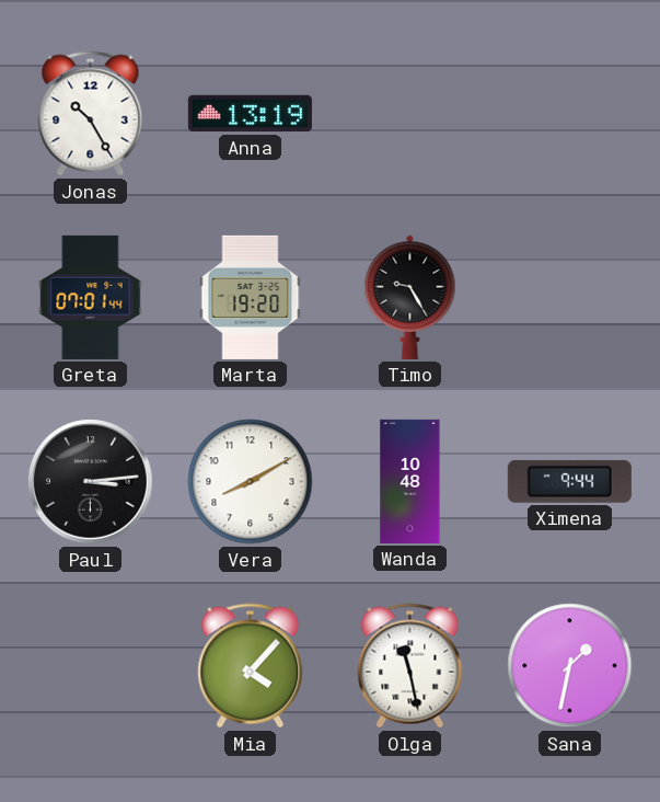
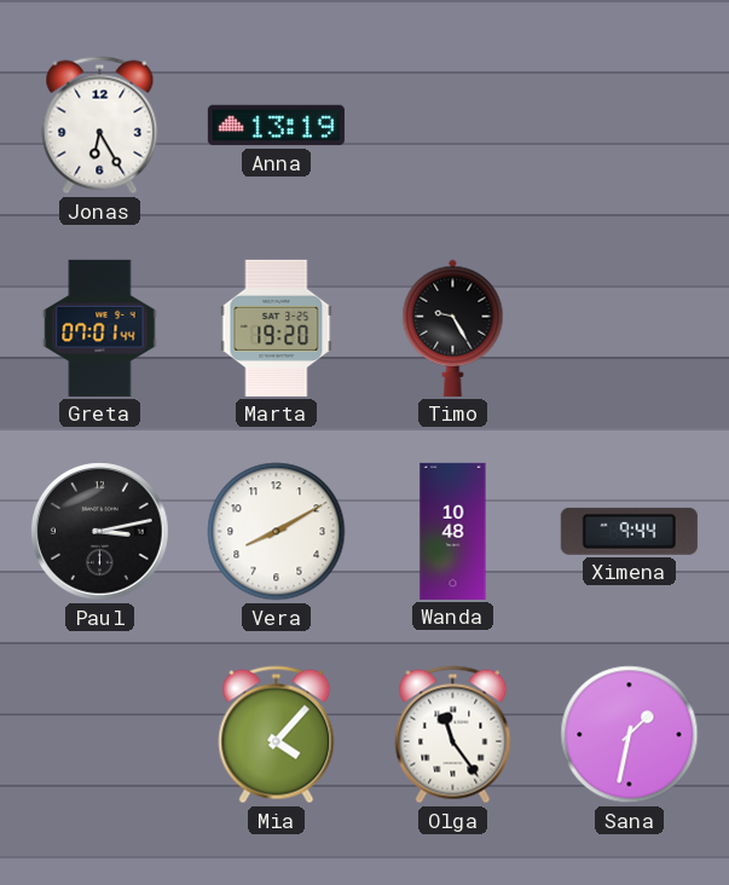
Jonas: 10:25 -> 6:25
Paul: 3:14 -> 3:13
Olga: 11:28 -> 11:24
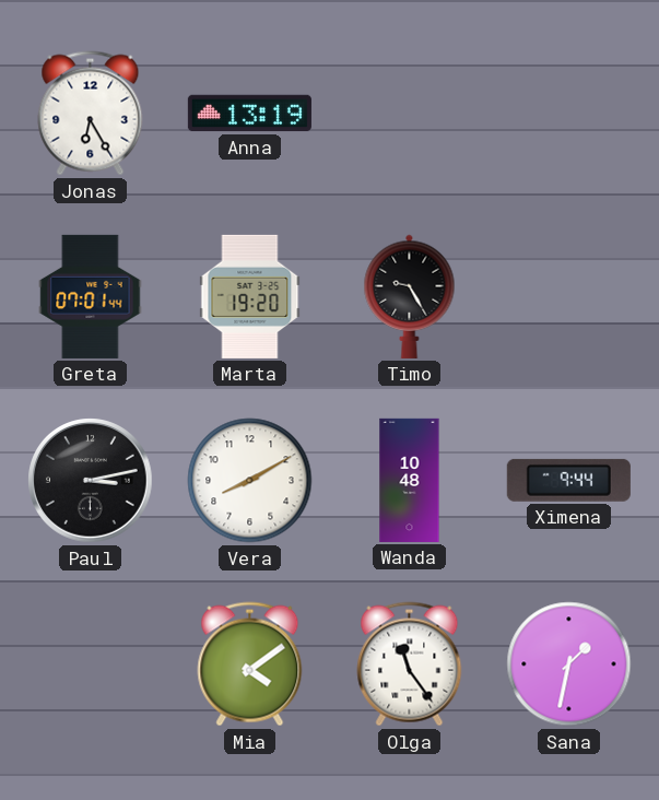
Mia: 4:07 -> 4:09
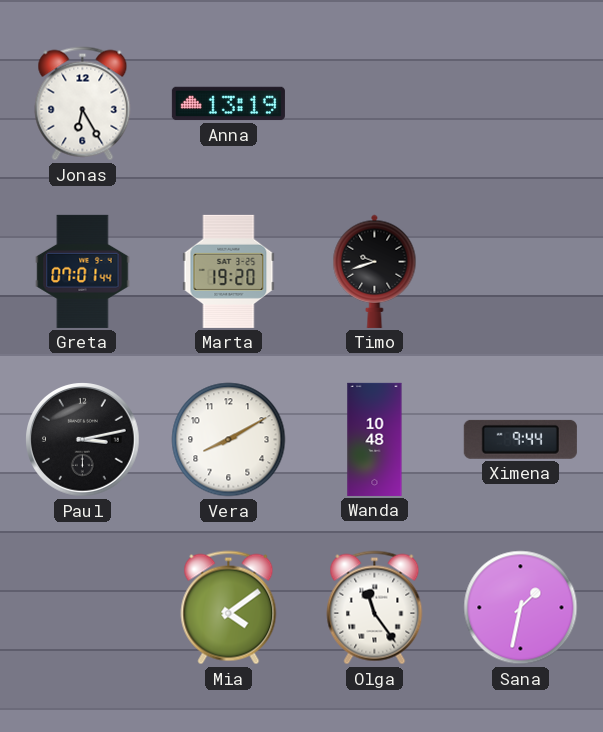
Timo: 9:25 -> 9:42
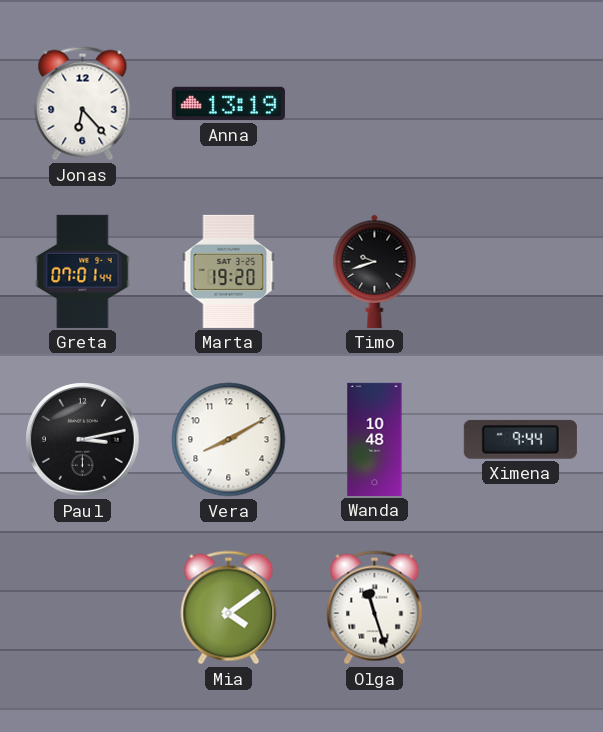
Jonas: 6:25 -> 6:23
Olga: 11:24 -> 11:27
Sana: 1:32 -> none
